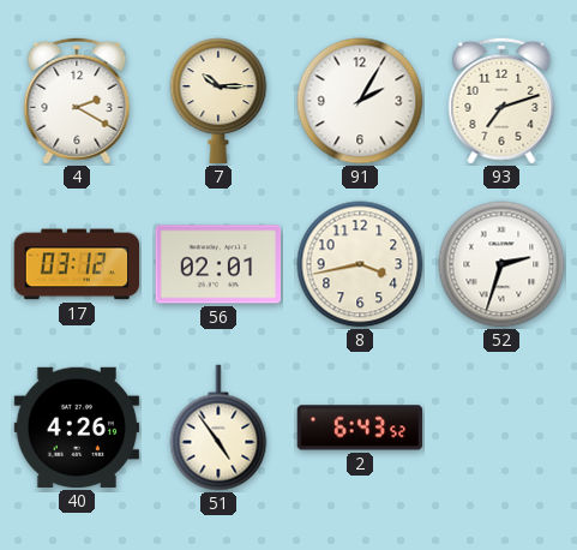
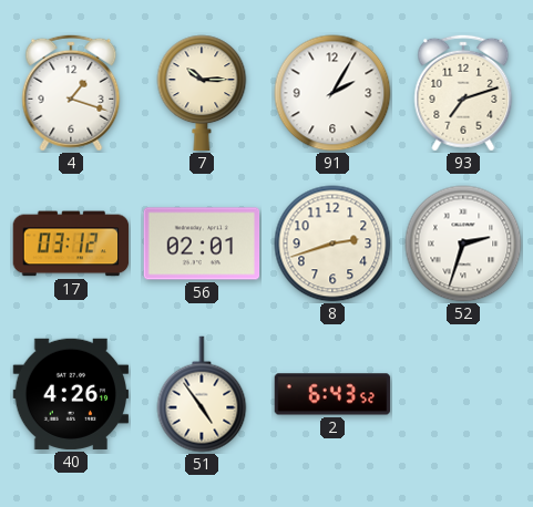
4: 2:20 -> 1:18
8: 3:43 -> 2:42
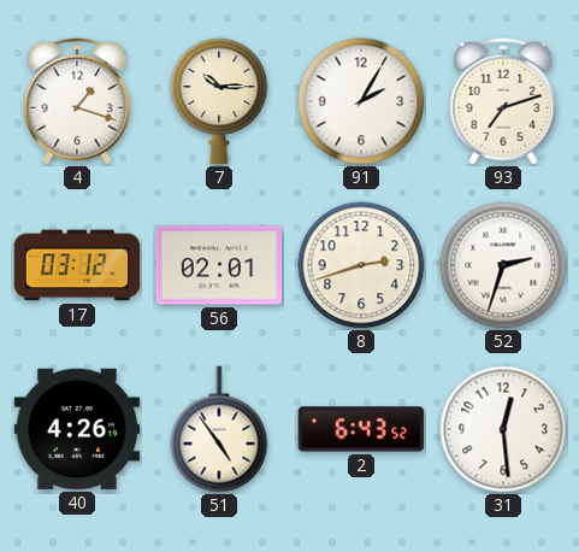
31: none -> 12:29
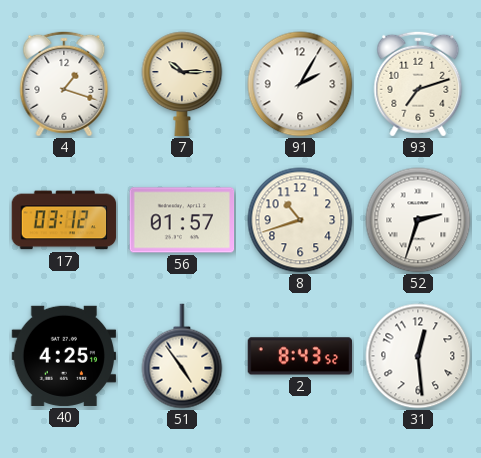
56: 02:01 -> 01:57
8: 2:42 -> 10:42
40: 4:26 -> 4:25
2: 6:43 -> 8:43
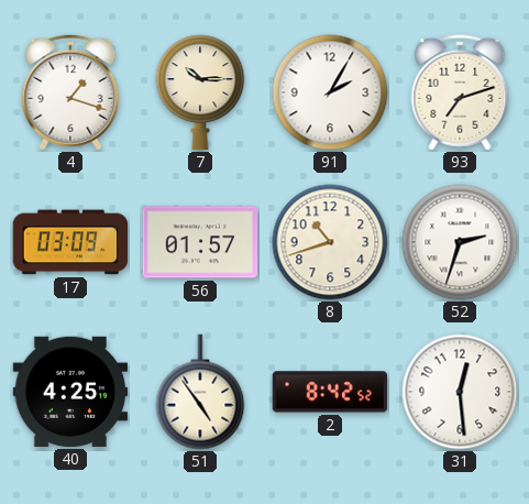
17: 03:12 -> 03:09
2: 8:43 -> 8:42
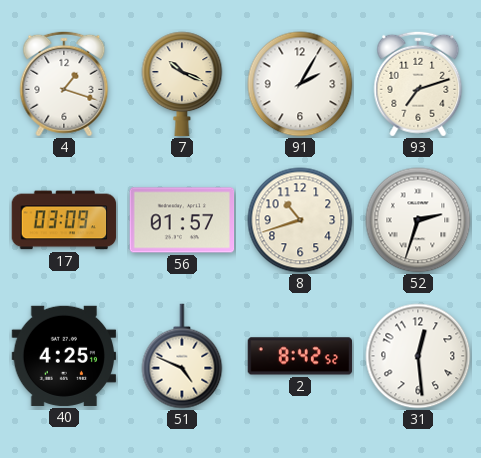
7: 10:15 -> 10:19
51: 4:54 -> 4:49
